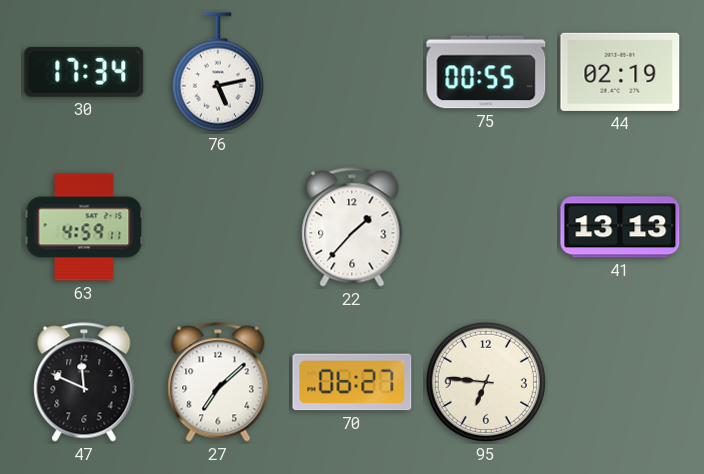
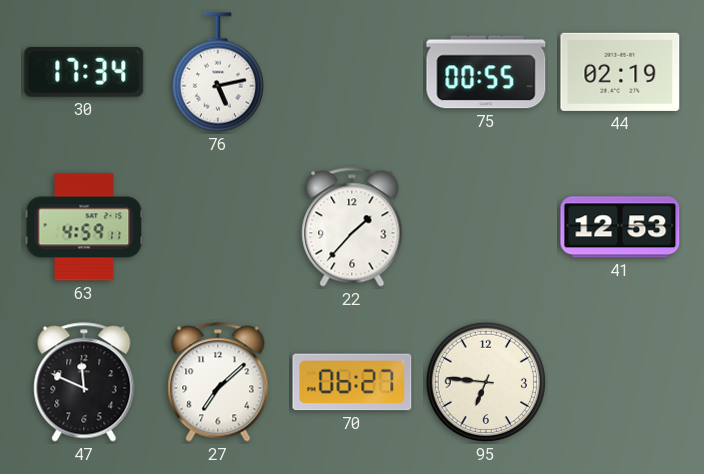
41: 13:13 -> 12:53
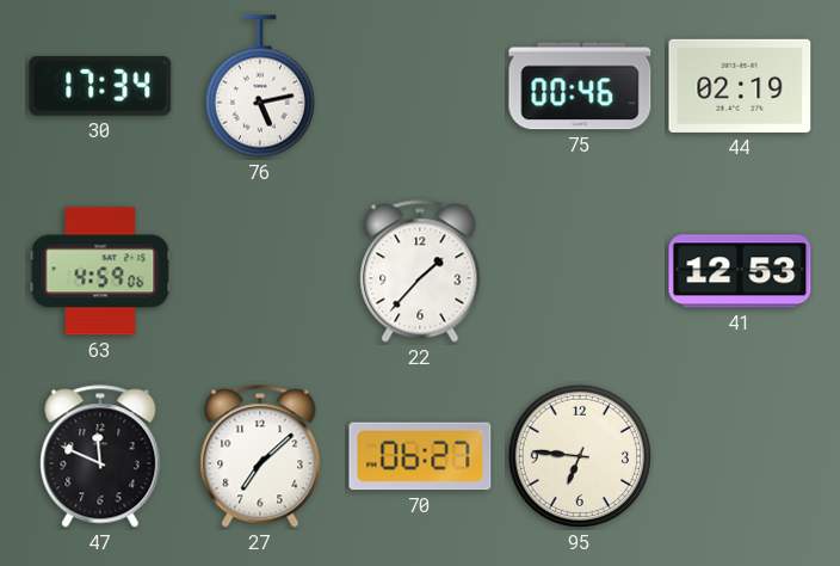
75: 00:55 -> 00:46
63: 4:59:11 -> 4:59:06
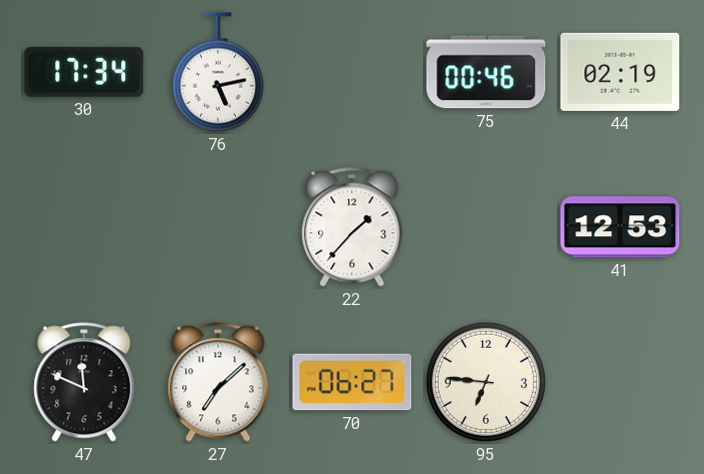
63: 4:59 -> none
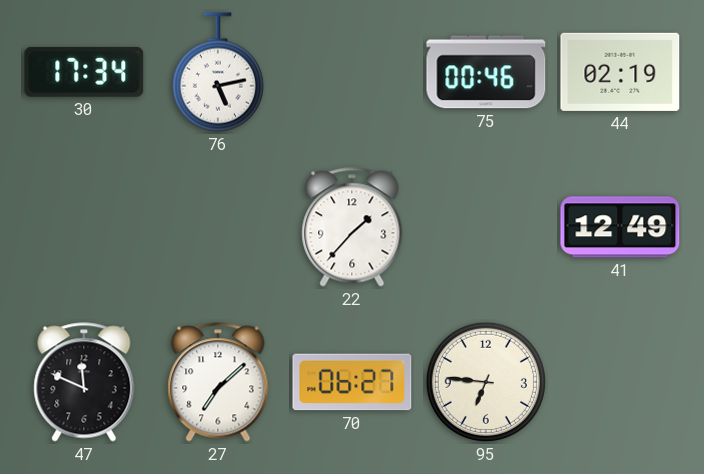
41: 12:53 -> 12:49
